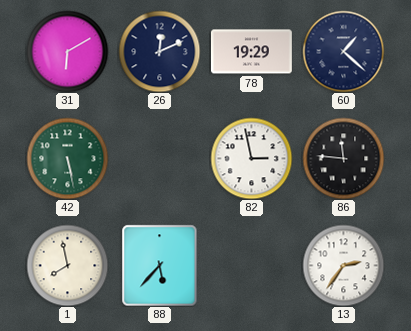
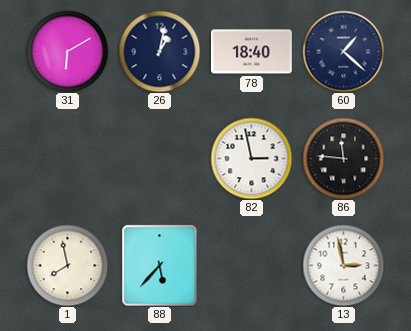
26: 12:11 -> 1:02
78: 19:29 -> 18:40
42: 5:28 -> none
13: 2:36 -> 2:58
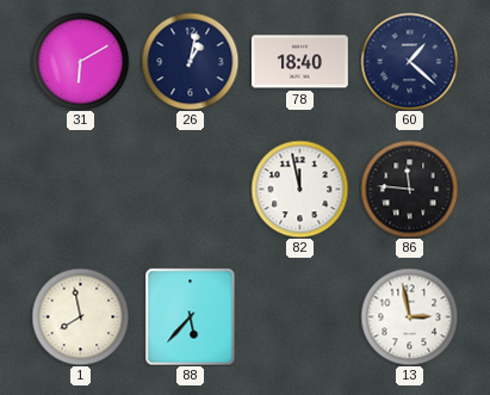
82: 2:58 -> 11:58
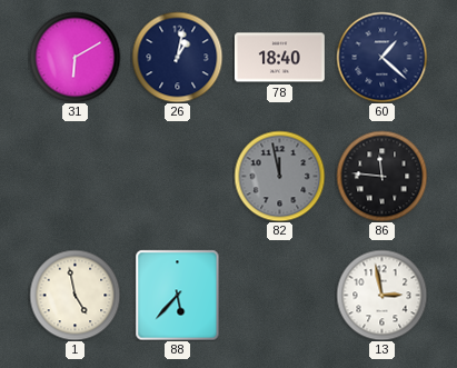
82 dial: white -> grey
1: 7:58 -> 4:58
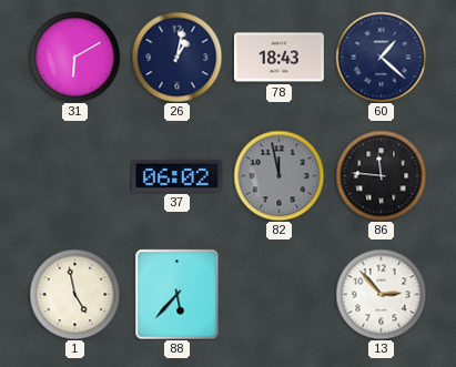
78: 18:40 -> 18:43
37: none -> 06:02
13: 2:58 -> 2:53
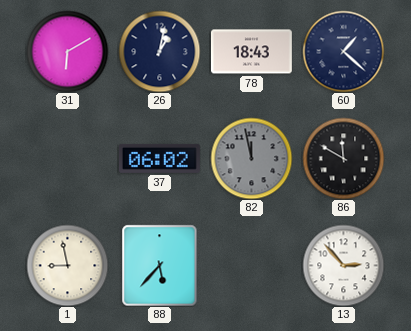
86: 11:46 -> 11:50
1: 4:58 -> 8:58
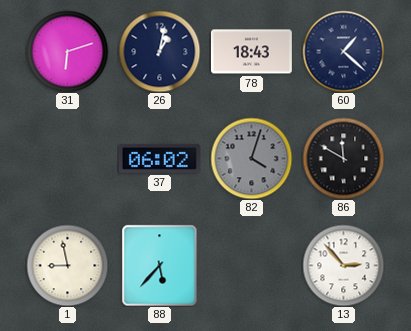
31: 6:10 -> 6:12
82: 11:58 -> 4:03
